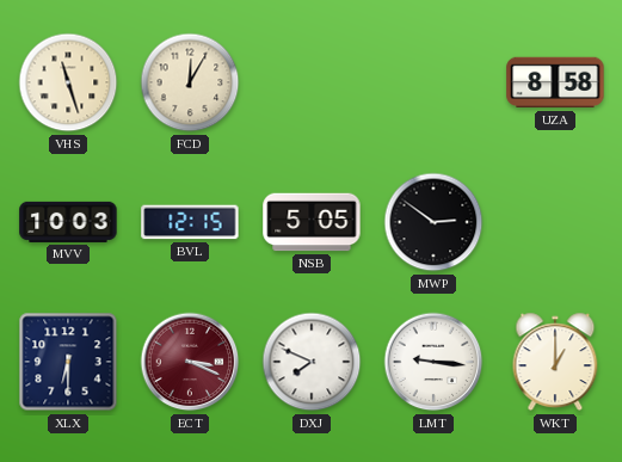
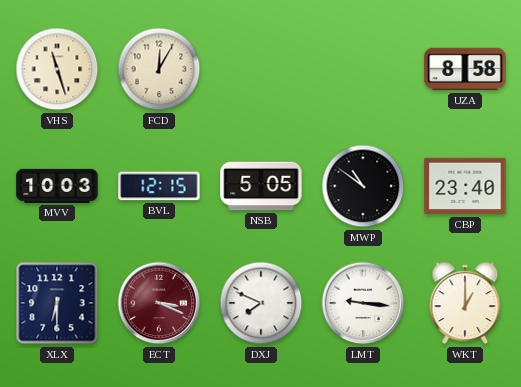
MWP: 2:51 -> 10:51
CBP: none -> 23:40
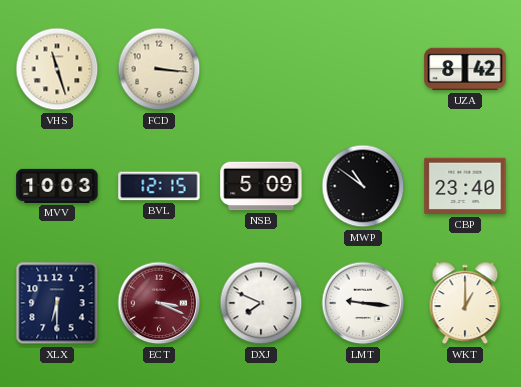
FCD: 12:05 -> 3:16
UZA: 8:58 -> 8:42
NSB: 5:05 -> 5:09
